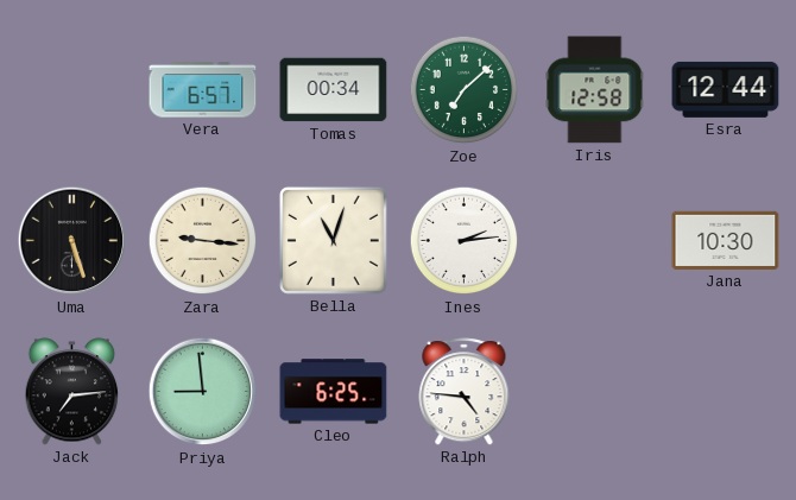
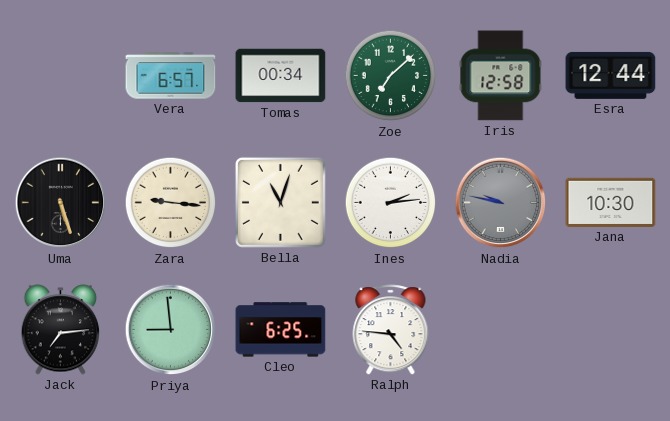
Nadia: none -> 9:47
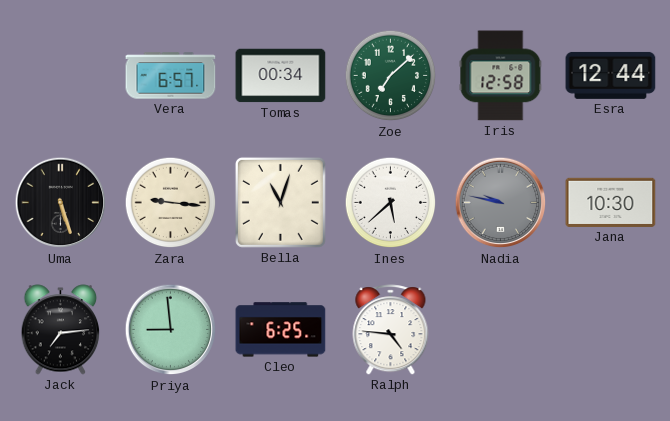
Ines: 2:14 -> 5:38
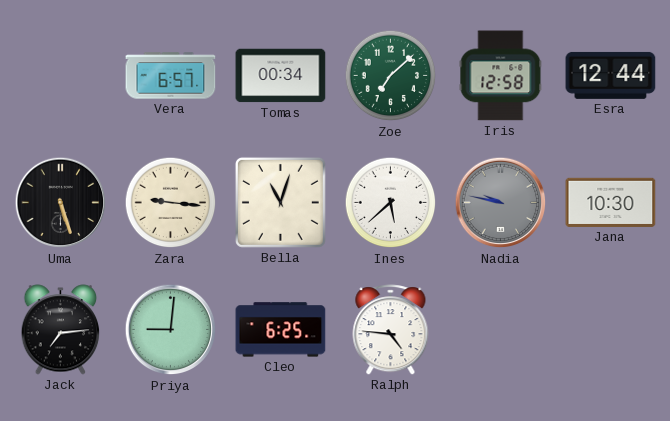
Priya: 8:59 -> 9:01
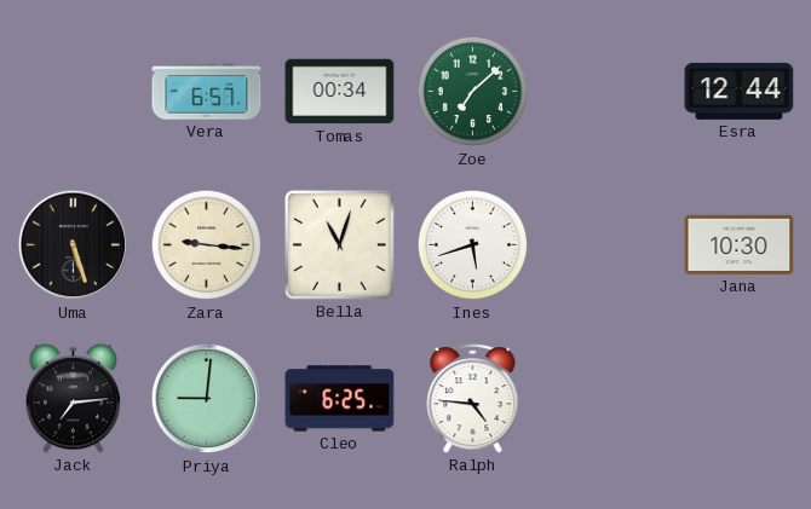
Iris: 12:58 -> none
Ines: 5:38 -> 5:42
Nadia: 9:47 -> none
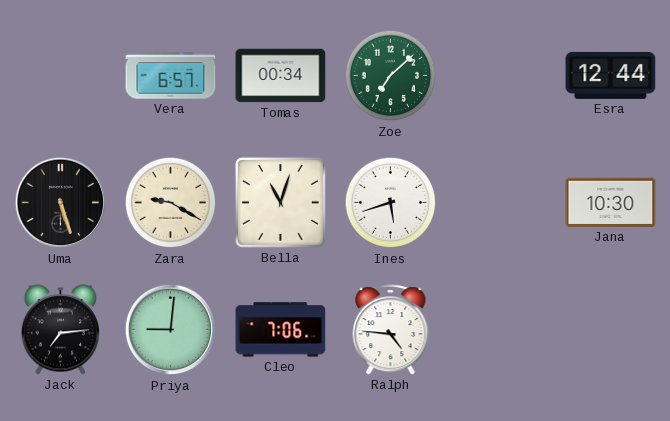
Zara: 9:16 -> 9:20
Cleo: 6:25 -> 7:06
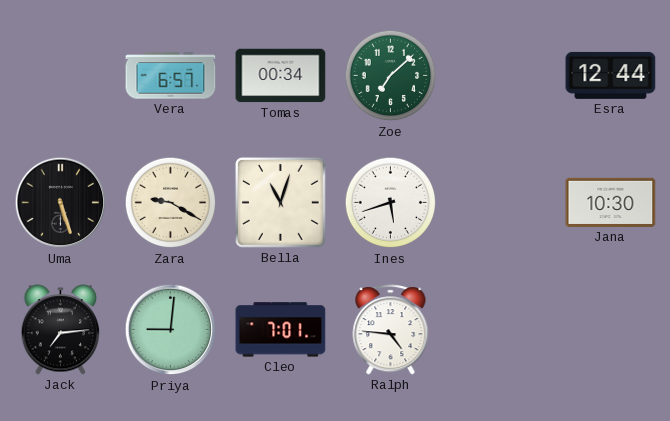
Cleo: 7:06 -> 7:01
